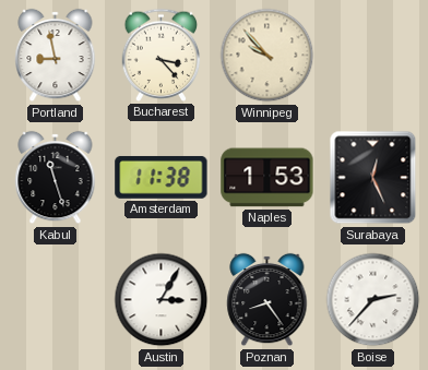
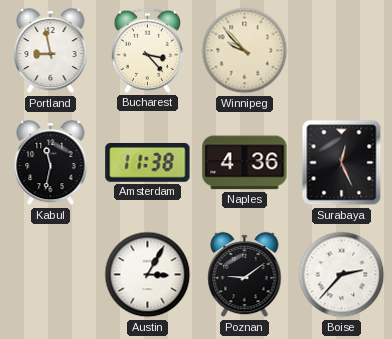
Kabul: 11:27 -> 11:32
Naples: 1:53 -> 4:36
Poznan: 8:24 -> 9:09
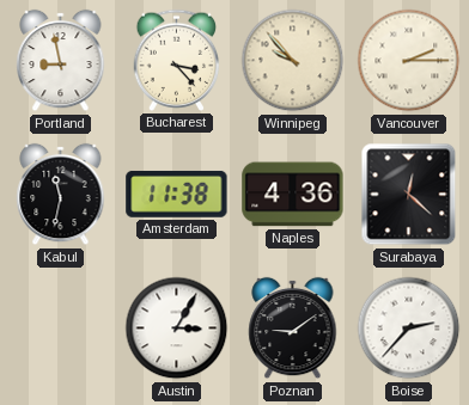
Vancouver: none -> 2:15
Surabaya: 12:26 -> 12:22
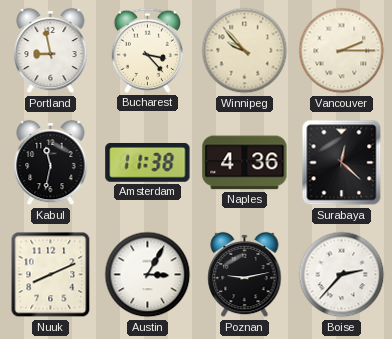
Nuuk: none -> 8:11
Poznan: 9:09 -> 9:13
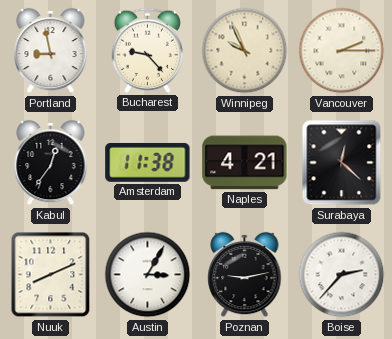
Bucharest: 3:23 -> 9:23
Winnipeg: 9:53 -> 9:56
Kabul: 11:32 -> 12:36
Naples: 4:36 -> 4:21
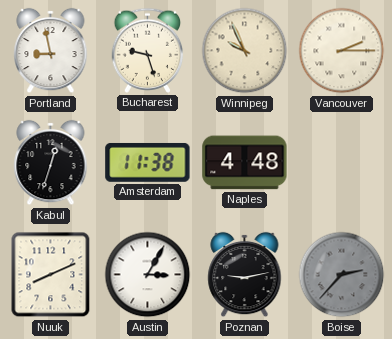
Bucharest: 9:23 -> 9:27
Kabul: 12:36 -> 12:33
Naples: 4:21 -> 4:48
Surabaya: 12:22 -> none
Boise dial: white -> grey
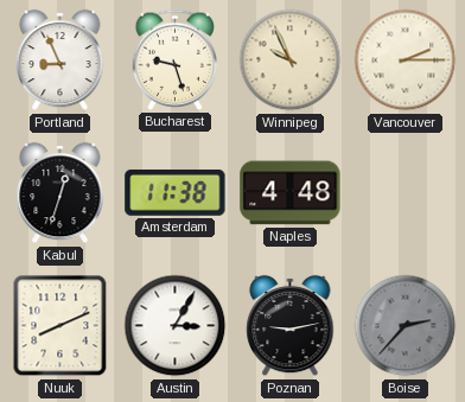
Portland: 8:58 -> 8:56
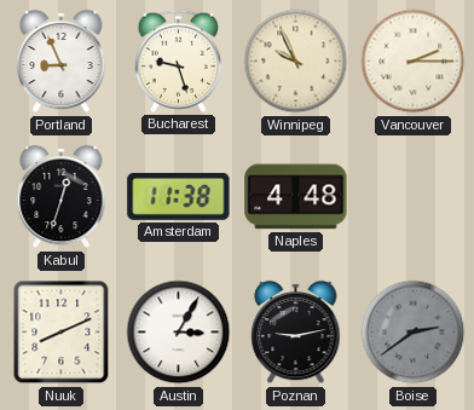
Boise: 2:37 -> 2:39
